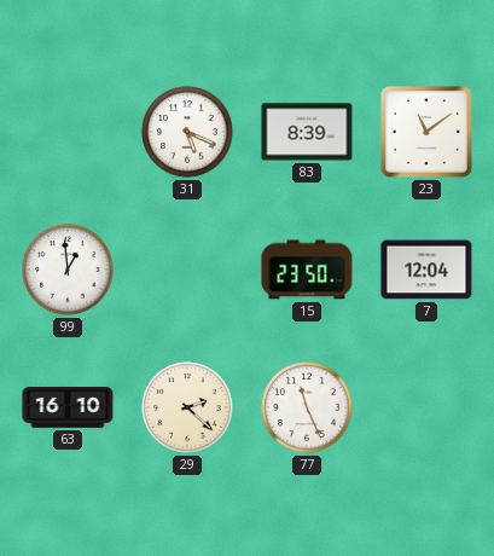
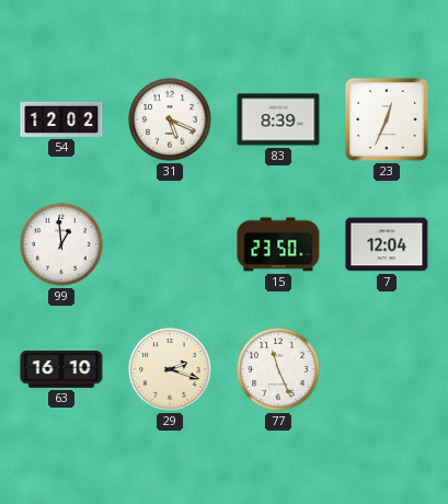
54: none -> 12:02
23: 11:09 -> 12:34
29: 2:22 -> 2:18
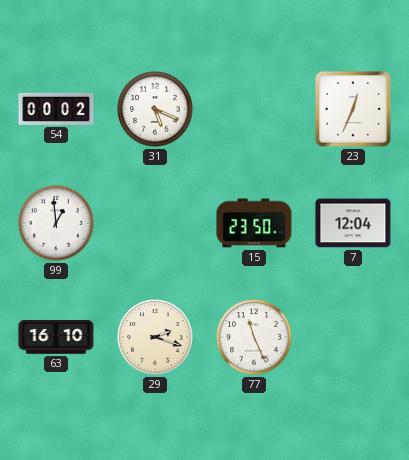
54: 12:02 -> 00:02
83: 8:39 -> none
